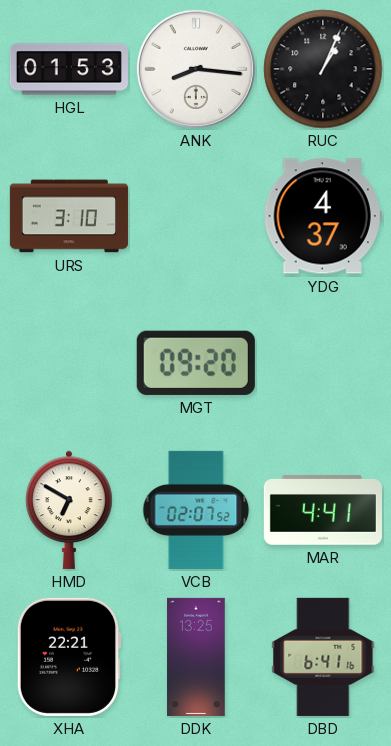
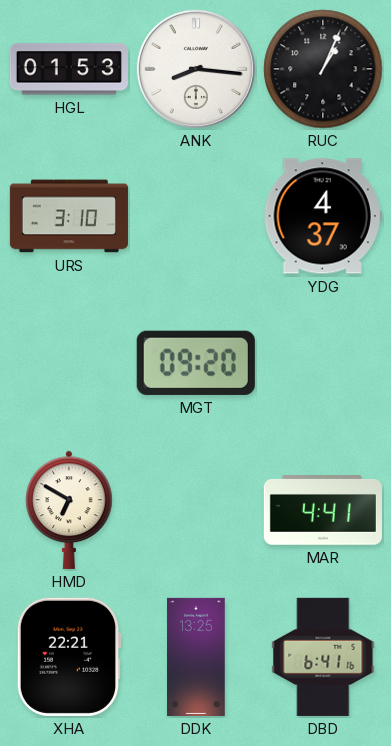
VCB: 02:07 -> none
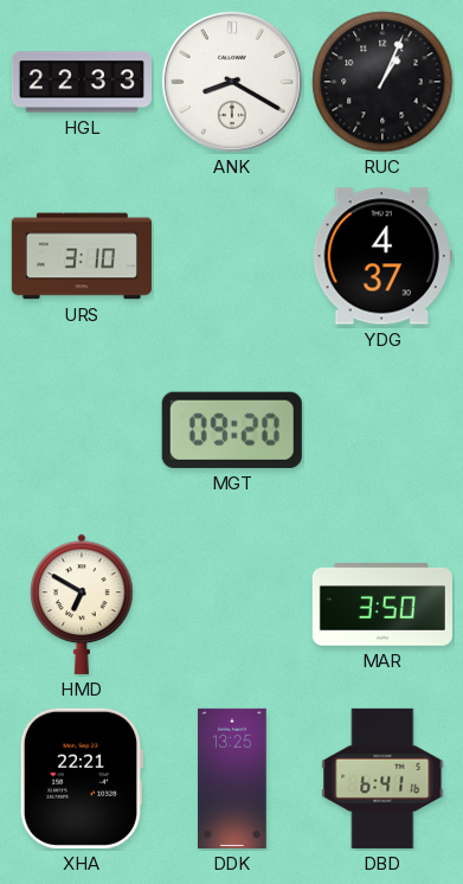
HGL: 01:53 -> 22:33
ANK: 8:16 -> 8:20
MAR: 4:41 -> 3:50
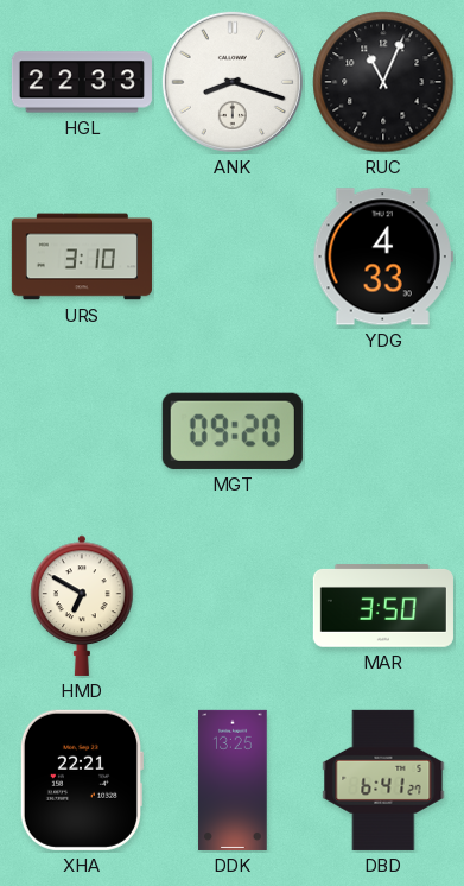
ANK: 8:20 -> 8:18
RUC: 1:04 -> 11:04
YDG: 4:37 -> 4:33
DBD: 6:41:16 -> 6:41:27
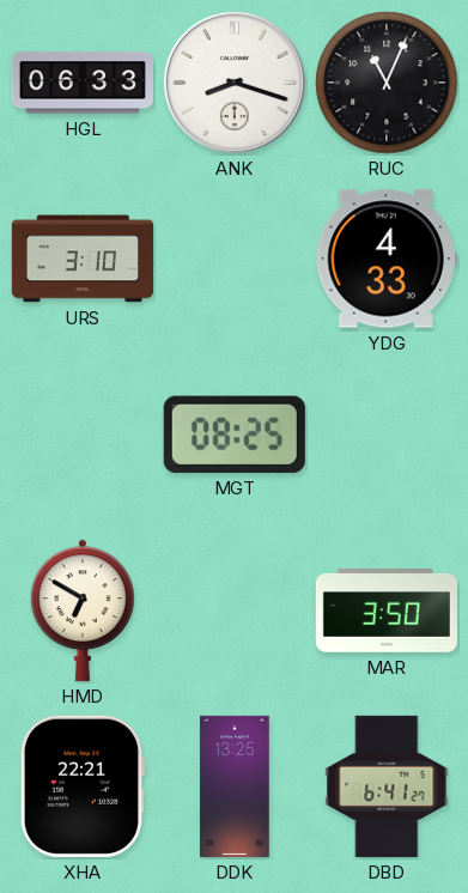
HGL: 22:33 -> 06:33
MGT: 09:20 -> 08:25
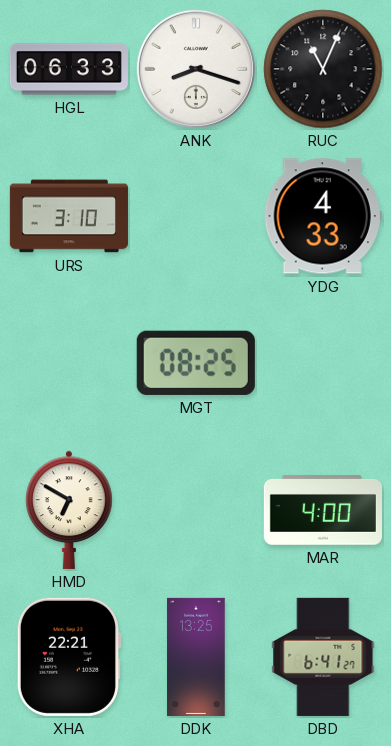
MAR: 3:50 -> 4:00
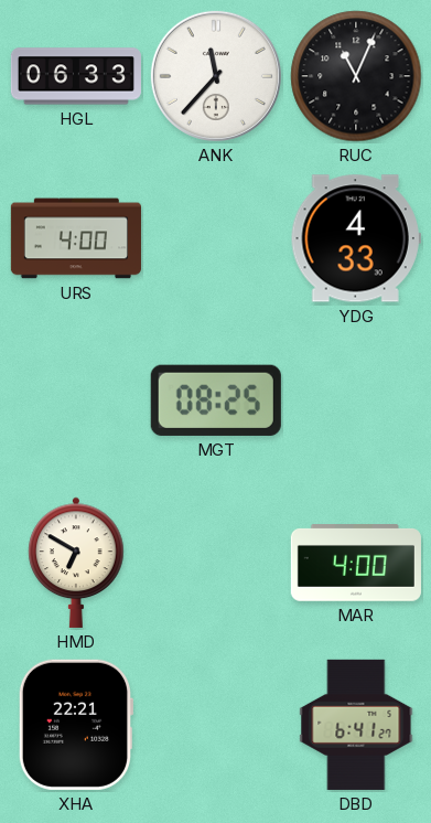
ANK: 8:18 -> 11:37
URS: 3:10 -> 4:00
DDK: 13:25 -> none
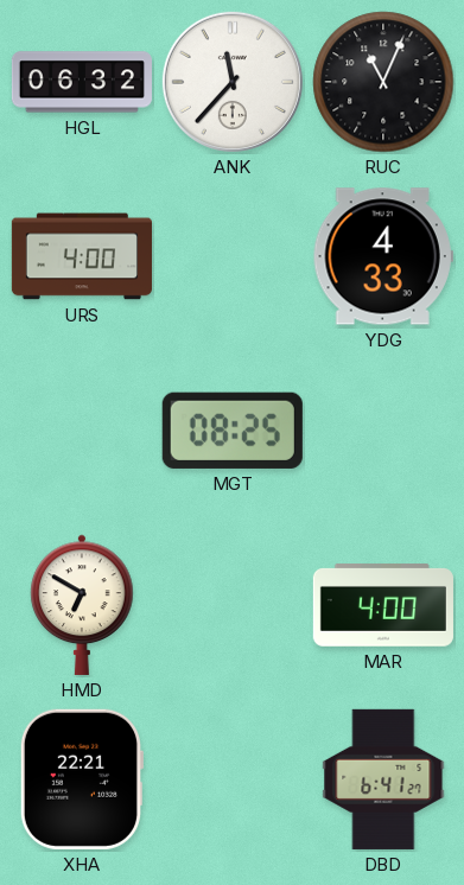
HGL: 06:33 -> 06:32
